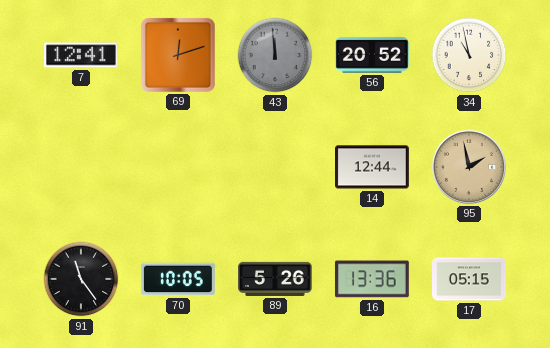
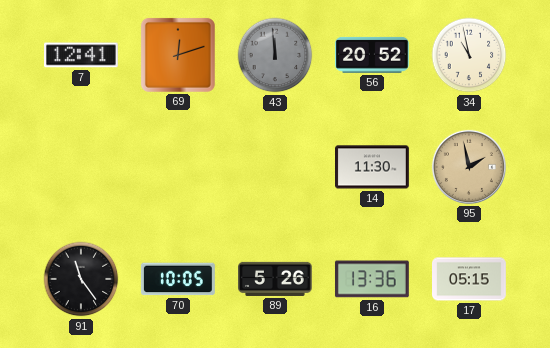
14: 12:44 -> 11:30
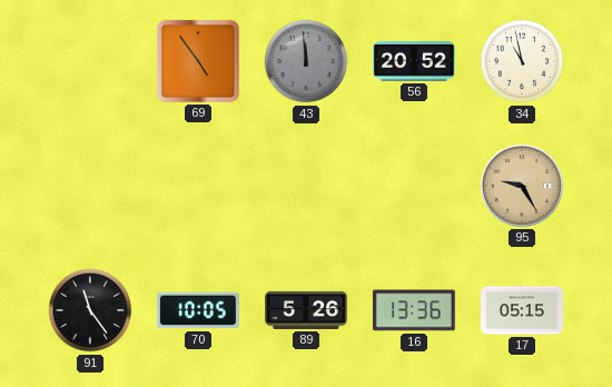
7: 12:41 -> none
69: 12:12 -> 4:54
14: 11:30 -> none
95: 1:58 -> 9:25
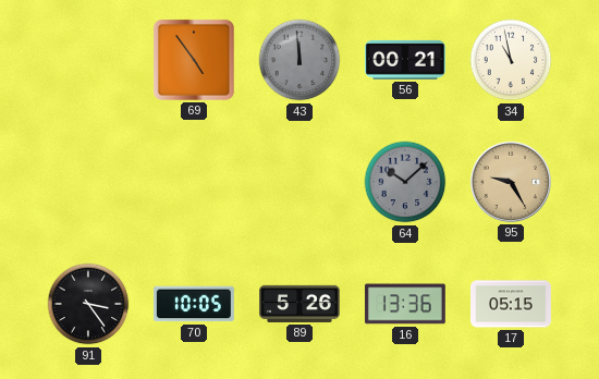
56: 20:52 -> 00:21
64: none -> 10:08
91: 11:24 -> 3:24
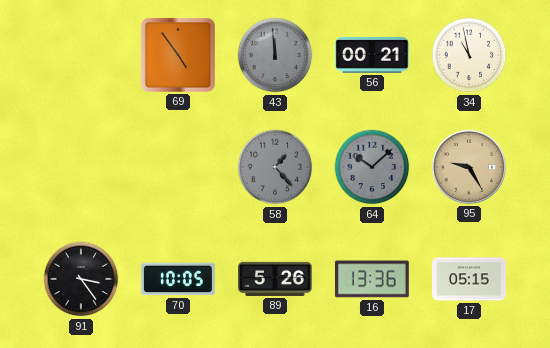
58: none -> 1:23
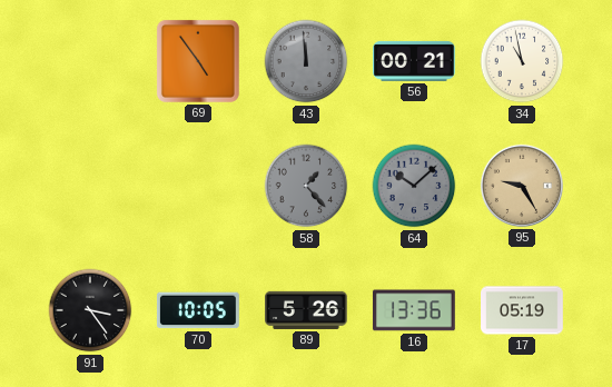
17: 05:15 -> 05:19
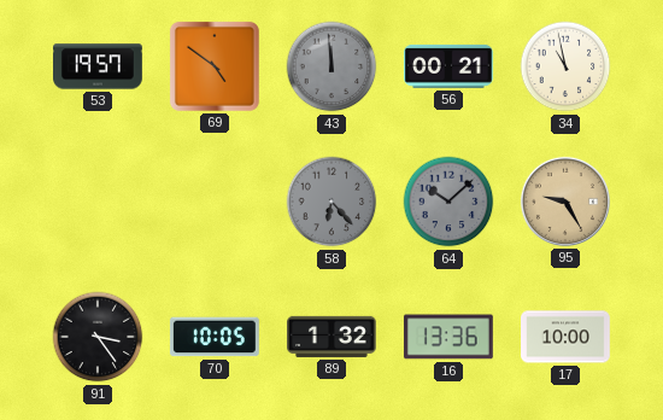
53: none -> 19:57
69: 4:54 -> 4:51
58: 1:23 -> 6:23
89: 5:26 -> 1:32
17: 05:19 -> 10:00
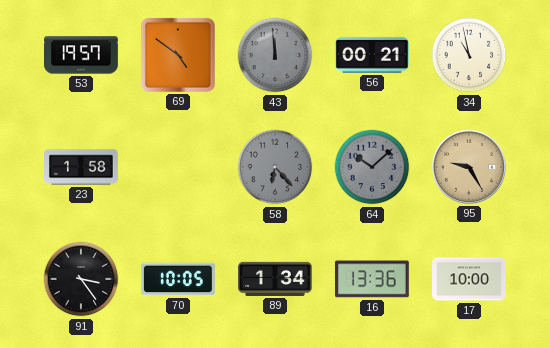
23: none -> 1:58
89: 1:32 -> 1:34
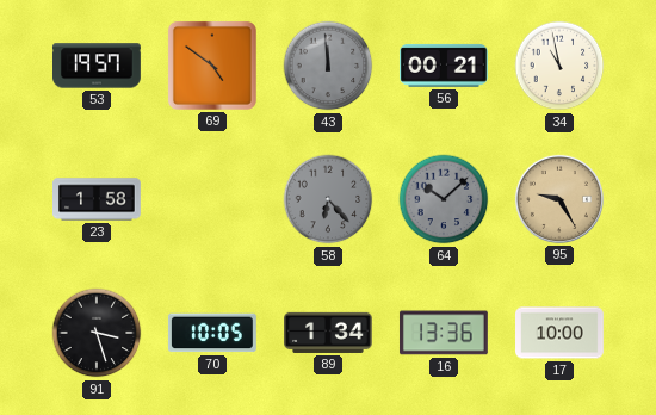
91: 3:24 -> 3:27
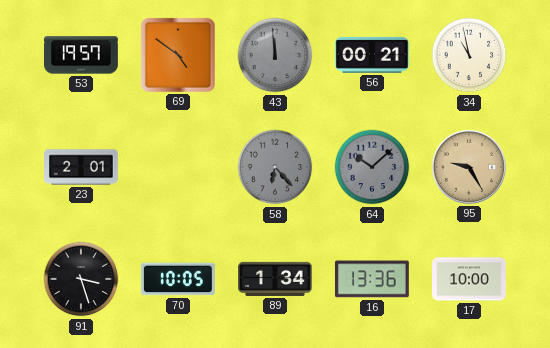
23: 1:58 -> 2:01
